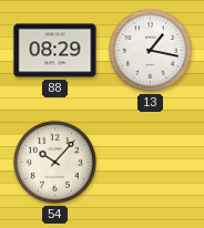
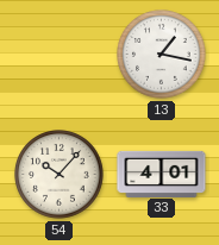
88: 08:29 -> none
33: none -> 4:01
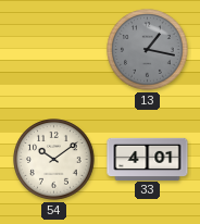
13 dial: white -> grey
54: 10:07 -> 10:09
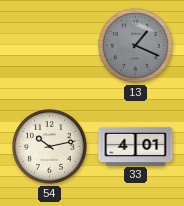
13: 1:17 -> 1:19
54: 10:09 -> 10:13
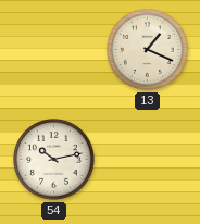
13 dial: grey -> cream
33: 4:01 -> none
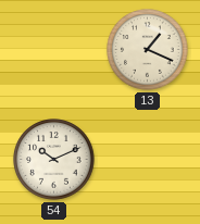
54: 10:13 -> 10:11
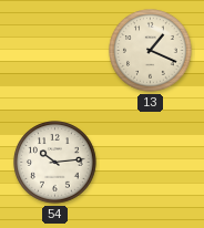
54: 10:11 -> 10:14
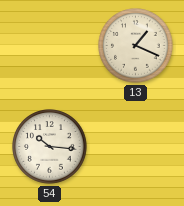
54: 10:14 -> 10:16
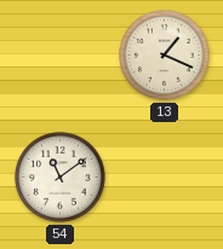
54: 10:16 -> 11:09
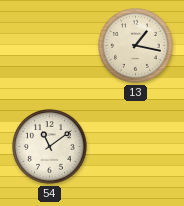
13: 1:19 -> 1:17
